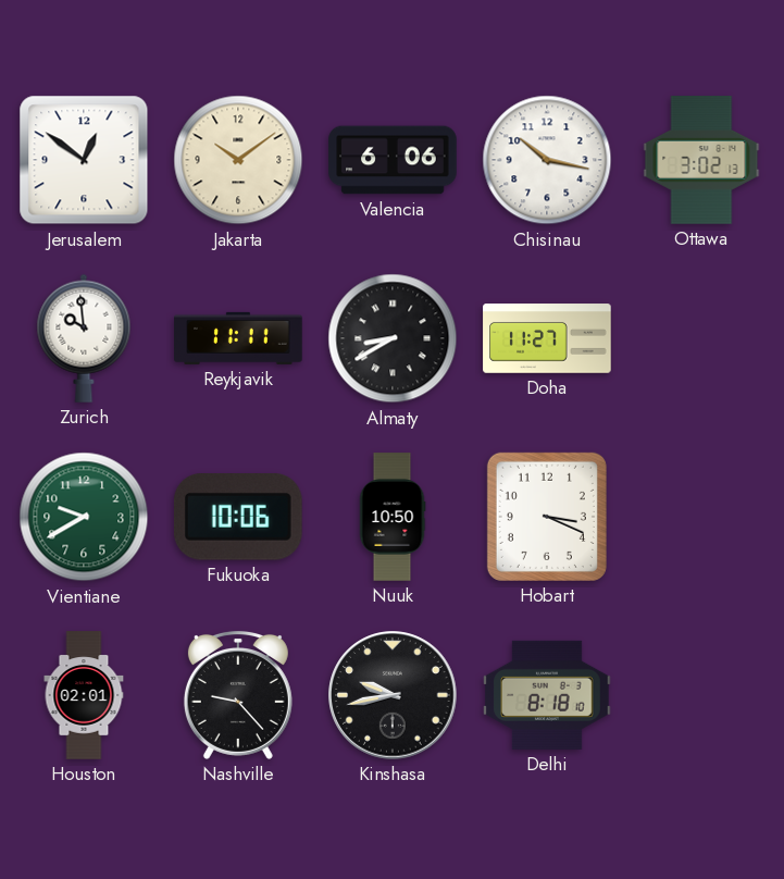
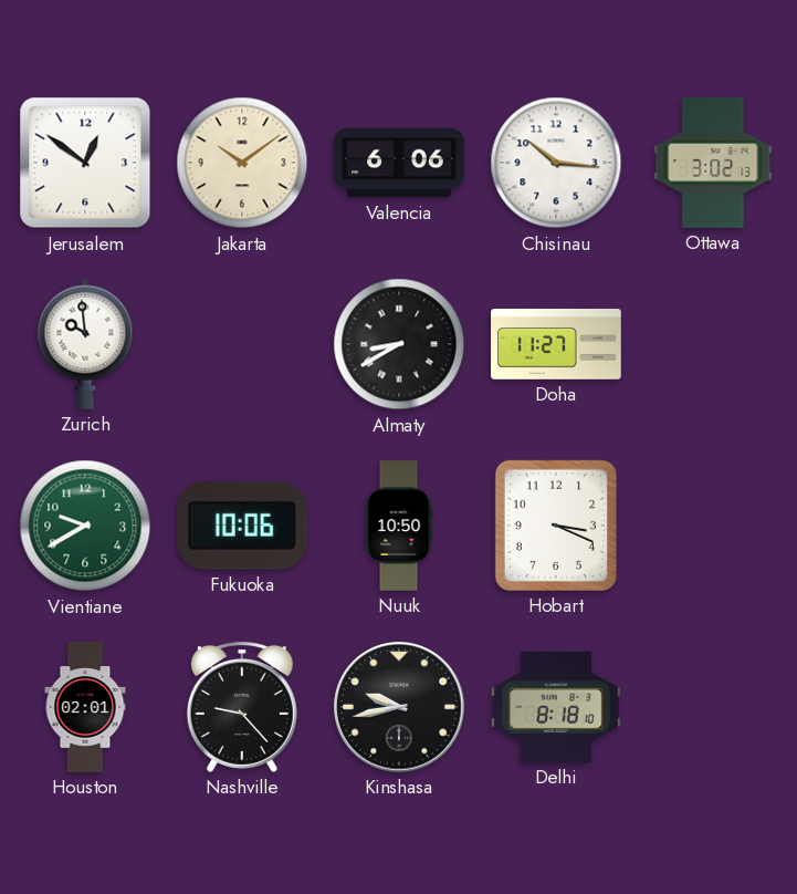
Chisinau: 10:17 -> 10:16
Reykjavik: 11:11 -> none
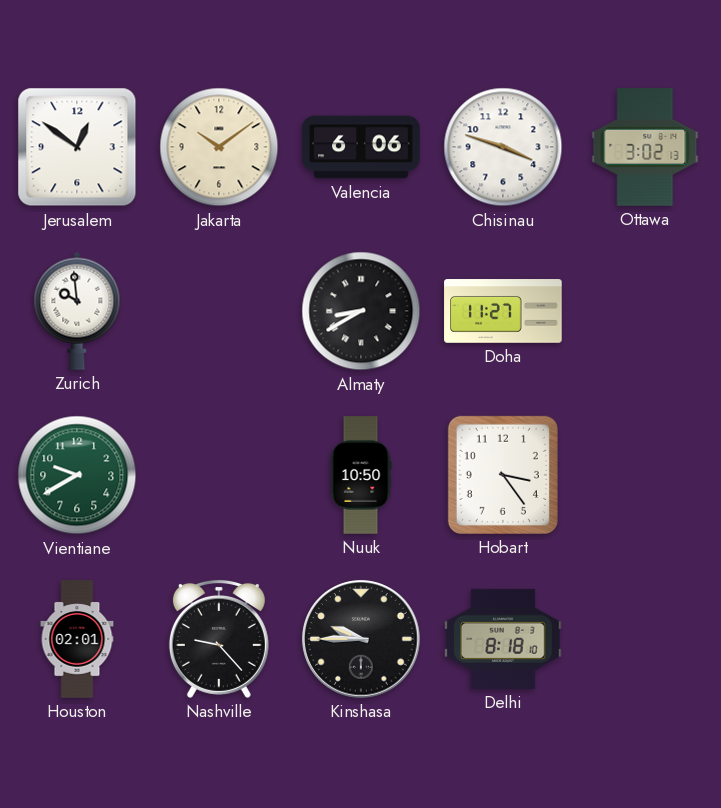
Chisinau: 10:16 -> 3:48
Fukuoka: 10:06 -> none
Hobart: 3:19 -> 3:24
Kinshasa: 9:43 -> 9:45
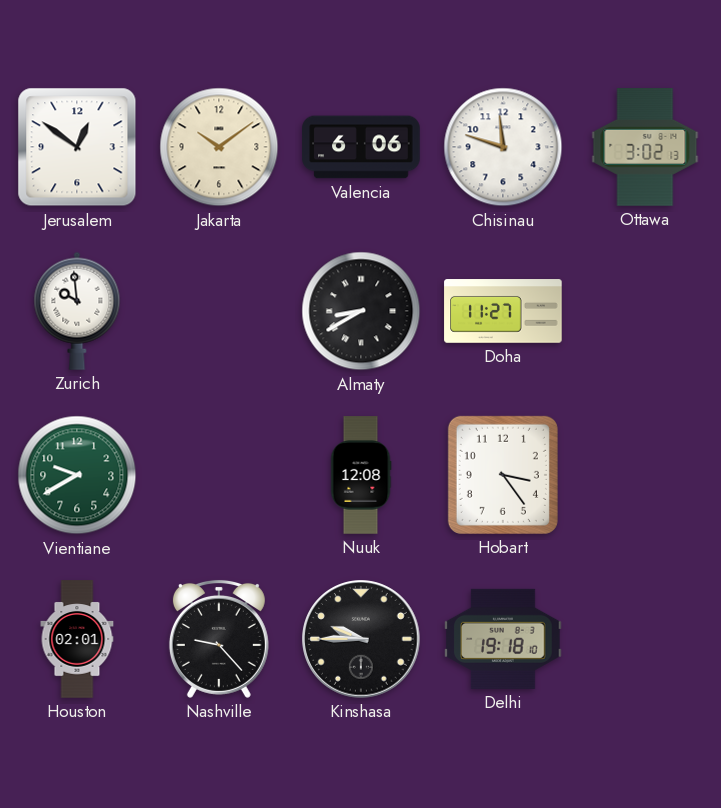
Chisinau: 3:48 -> 11:48
Nuuk: 10:50 -> 12:08
Delhi: 8:18 -> 19:18
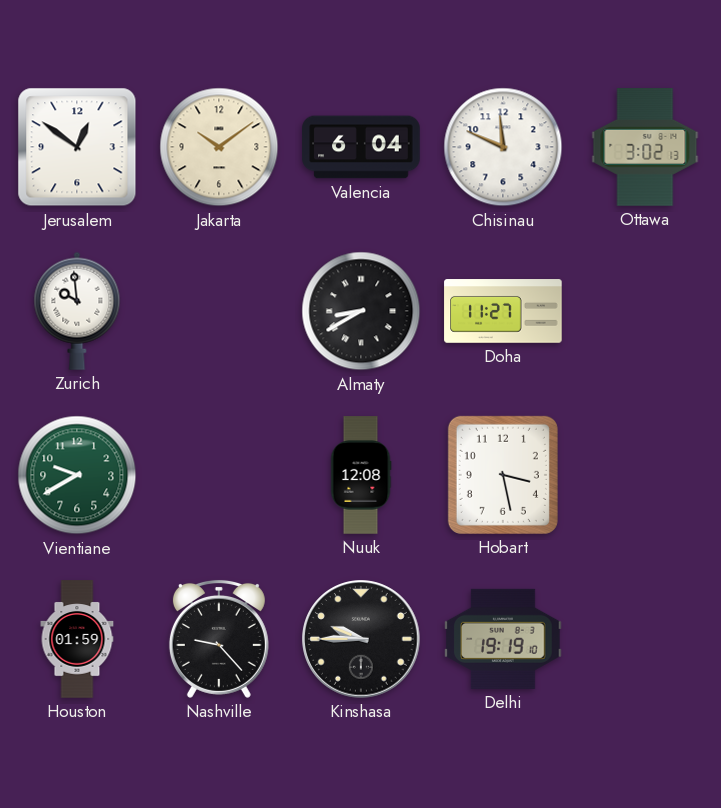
Valencia: 6:06 -> 6:04
Chisinau: 11:48 -> 11:49
Hobart: 3:24 -> 3:28
Houston: 02:01 -> 01:59
Delhi: 19:18 -> 19:19
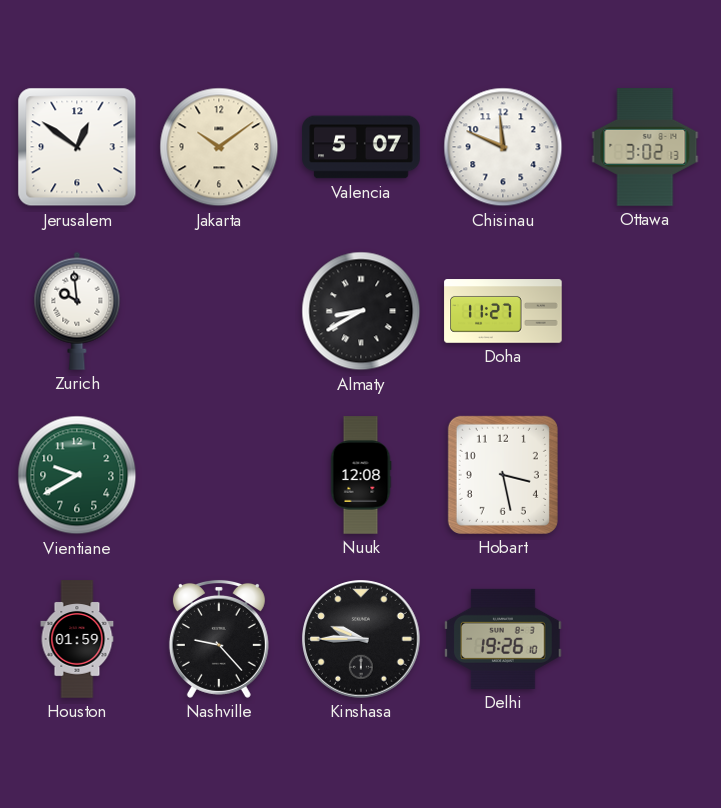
Valencia: 6:04 -> 5:07
Delhi: 19:19 -> 19:26
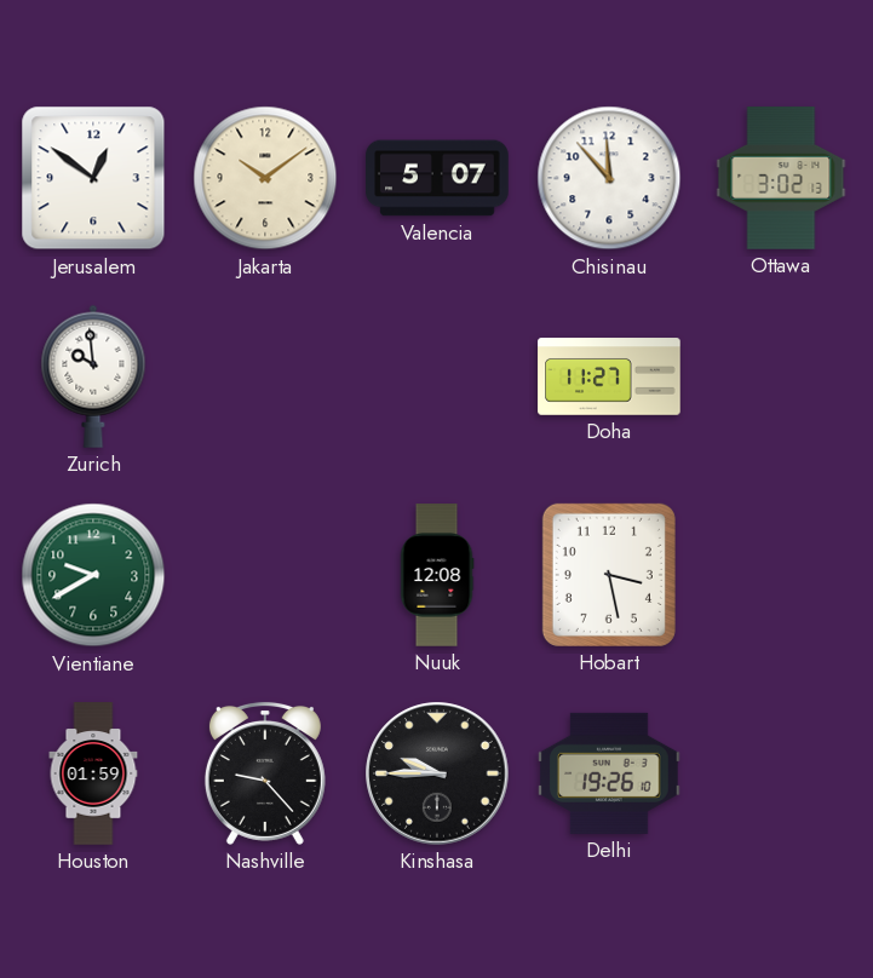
Chisinau: 11:49 -> 11:53
Almaty: 8:40 -> none
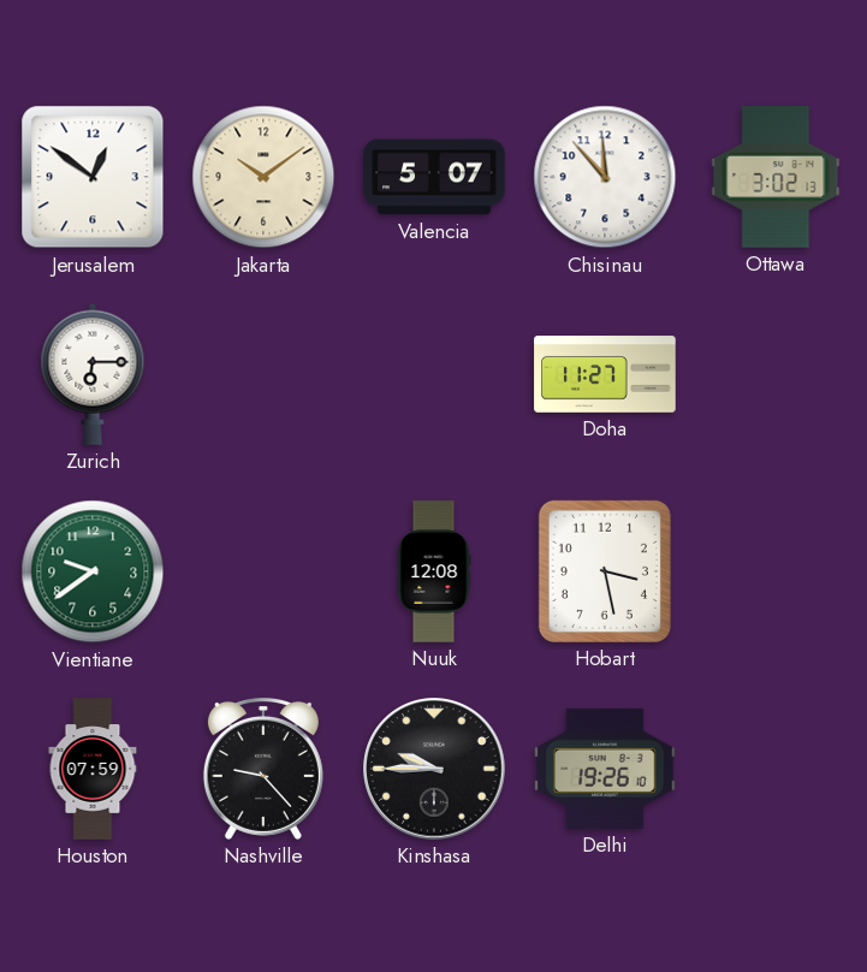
Zurich: 9:59 -> 6:15
Vientiane: 9:40 -> 9:39
Houston: 01:59 -> 07:59
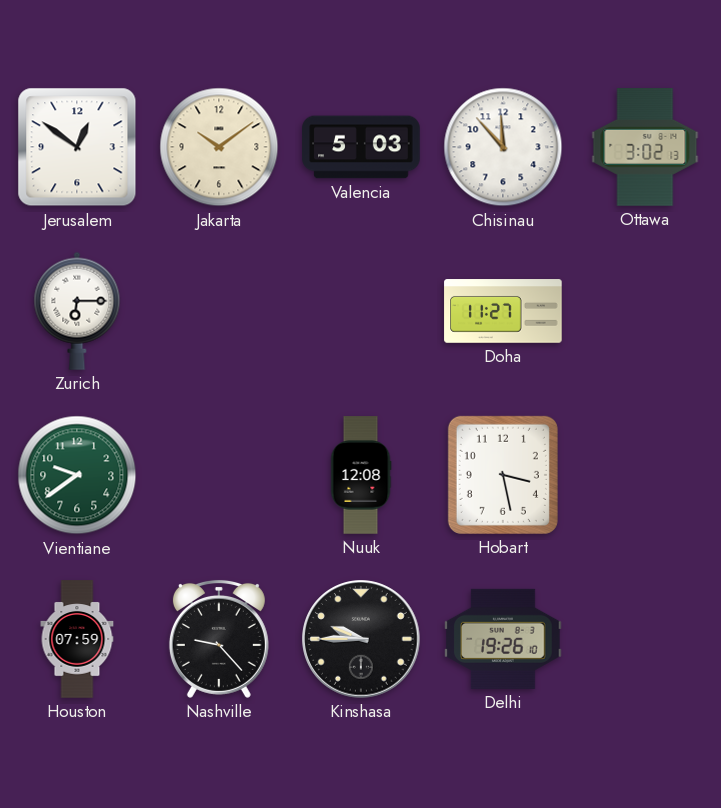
Valencia: 5:07 -> 5:03
